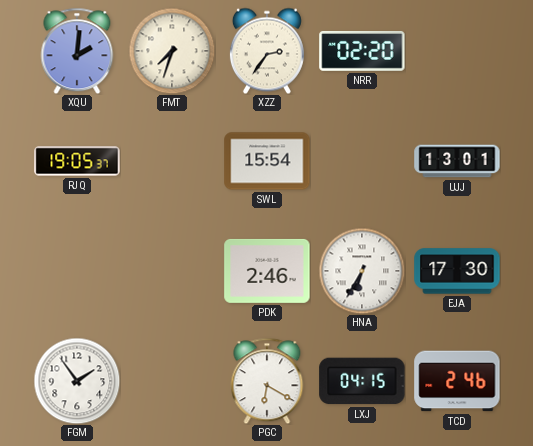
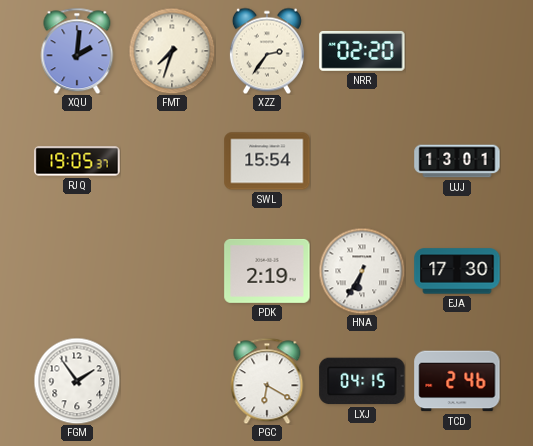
PDK: 2:46 -> 2:19
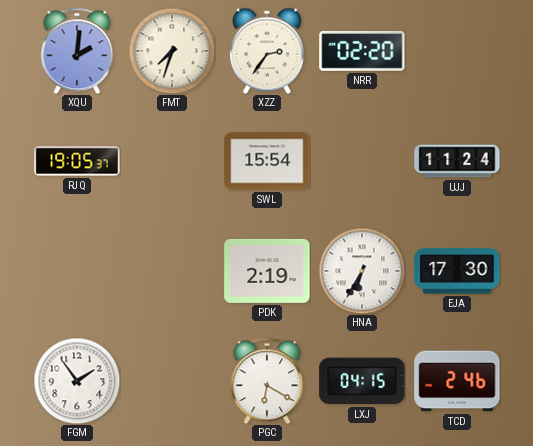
UJJ: 13:01 -> 11:24
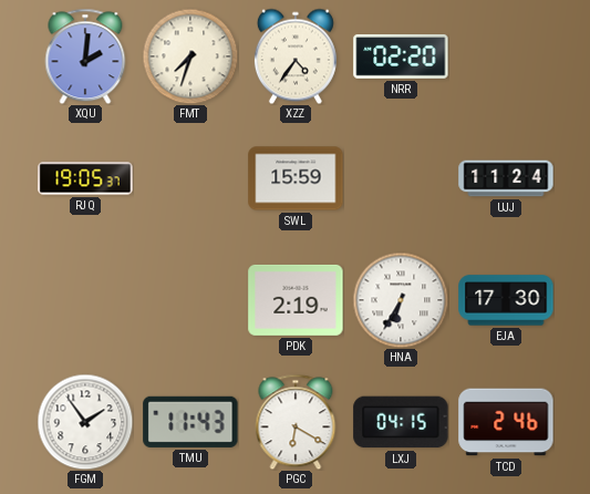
XZZ: 2:36 -> 4:36
SWL: 15:54 -> 15:59
TMU: none -> 11:43
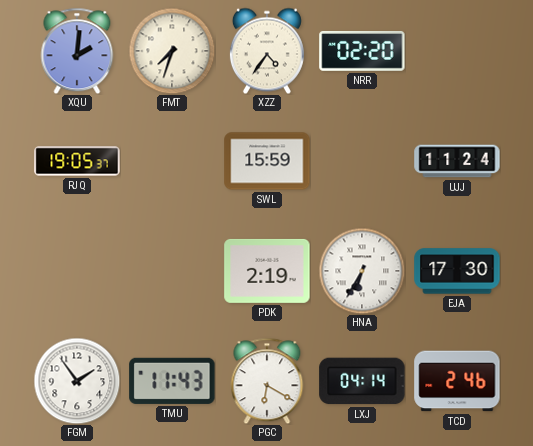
LXJ: 04:15 -> 04:14
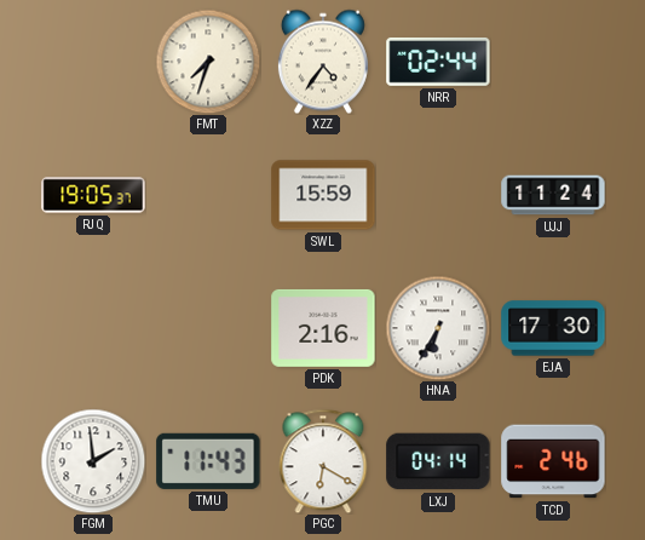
XQU: 2:01 -> none
NRR: 02:20 -> 02:44
PDK: 2:19 -> 2:16
FGM: 1:54 -> 1:59
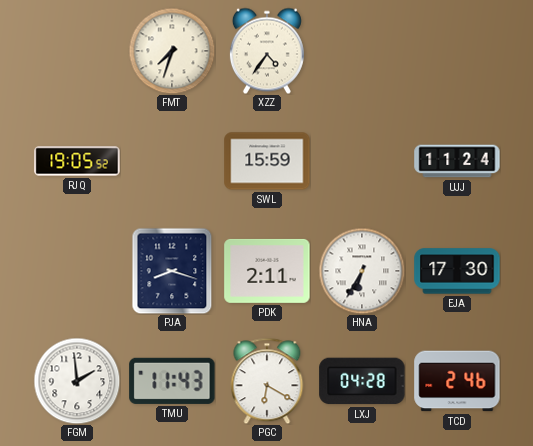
NRR: 02:44 -> none
RJQ: 19:05:37 -> 19:05:52
PJA: none -> 8:18
PDK: 2:16 -> 2:11
LXJ: 04:14 -> 04:28
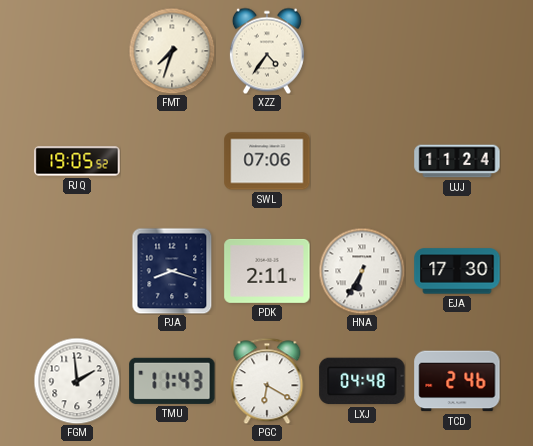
SWL: 15:59 -> 07:06
LXJ: 04:28 -> 04:48
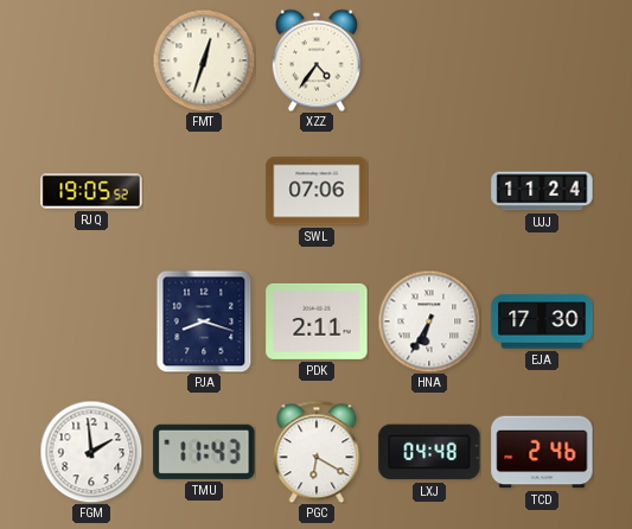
FMT: 7:33 -> 12:33
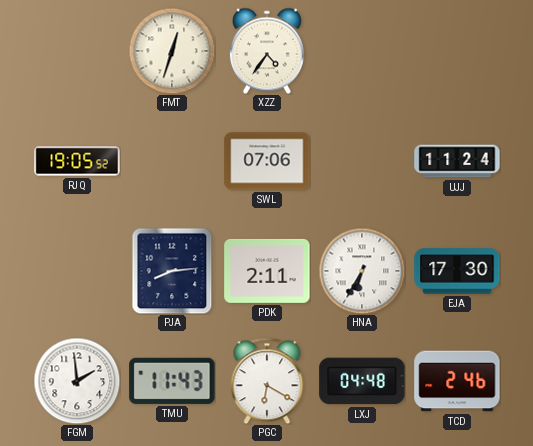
PJA: 8:18 -> 8:14
